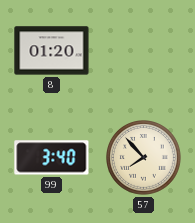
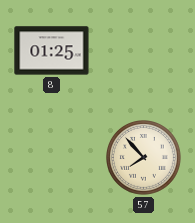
8: 01:20 -> 01:25
99: 3:40 -> none
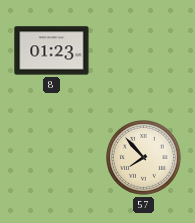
8: 01:25 -> 01:23
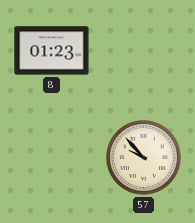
57: 7:53 -> 9:53
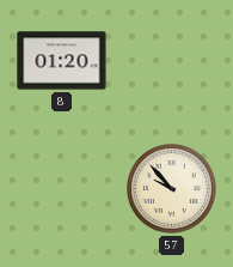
8: 01:23 -> 01:20
